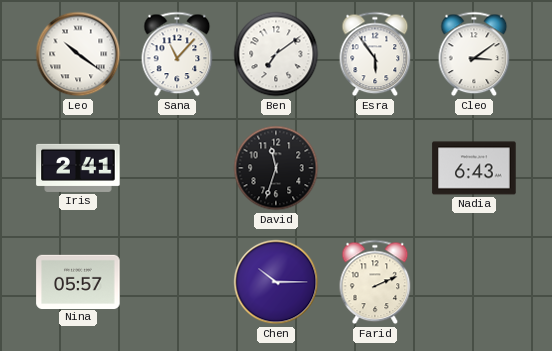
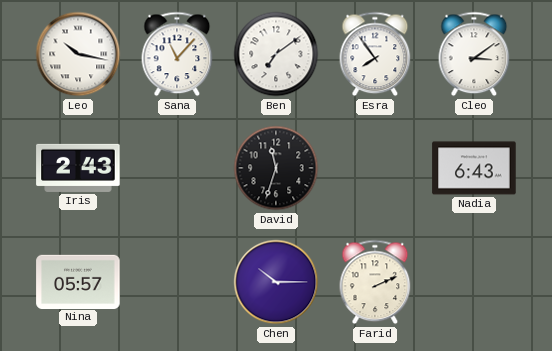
Leo: 10:21 -> 10:17
Esra: 5:54 -> 7:54
Iris: 2:41 -> 2:43
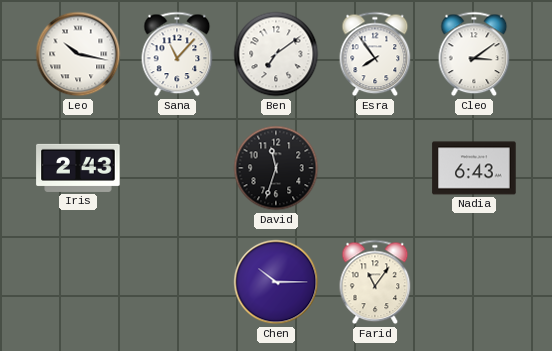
Nina: 05:57 -> none
Farid: 2:11 -> 11:06
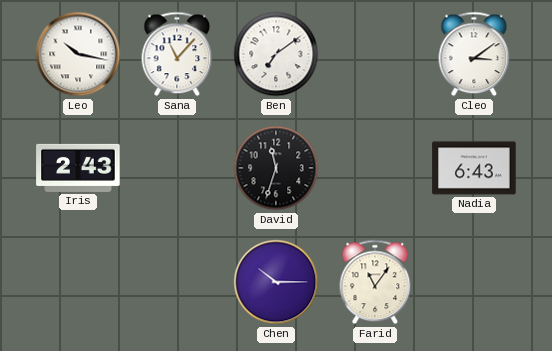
Esra: 7:54 -> none
